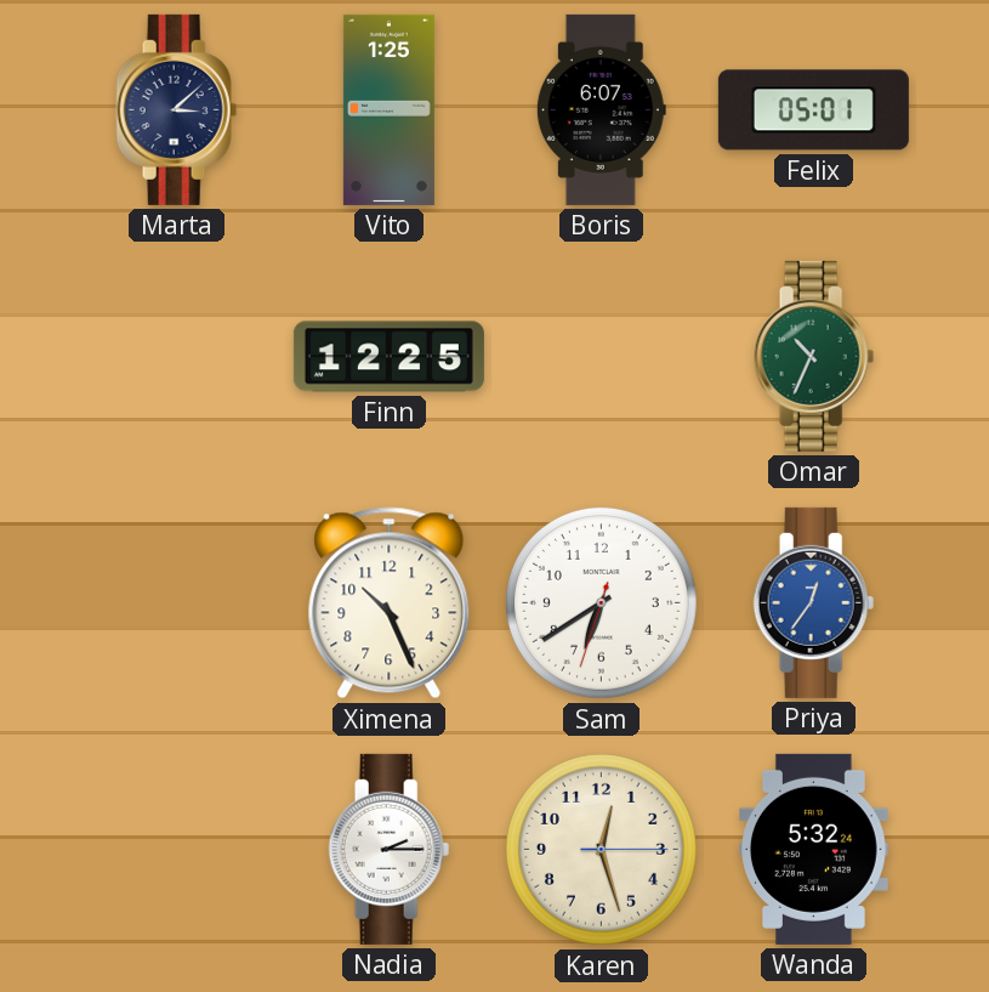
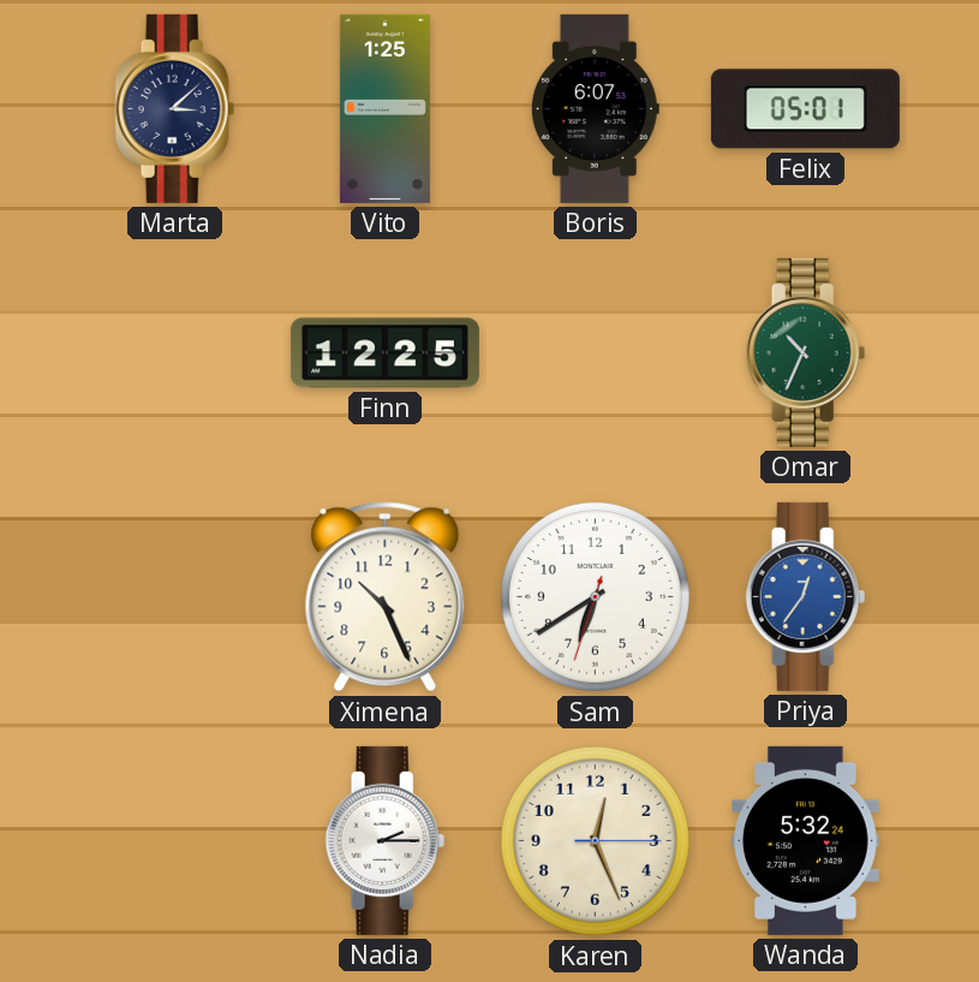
Karen: 12:27 -> 12:26
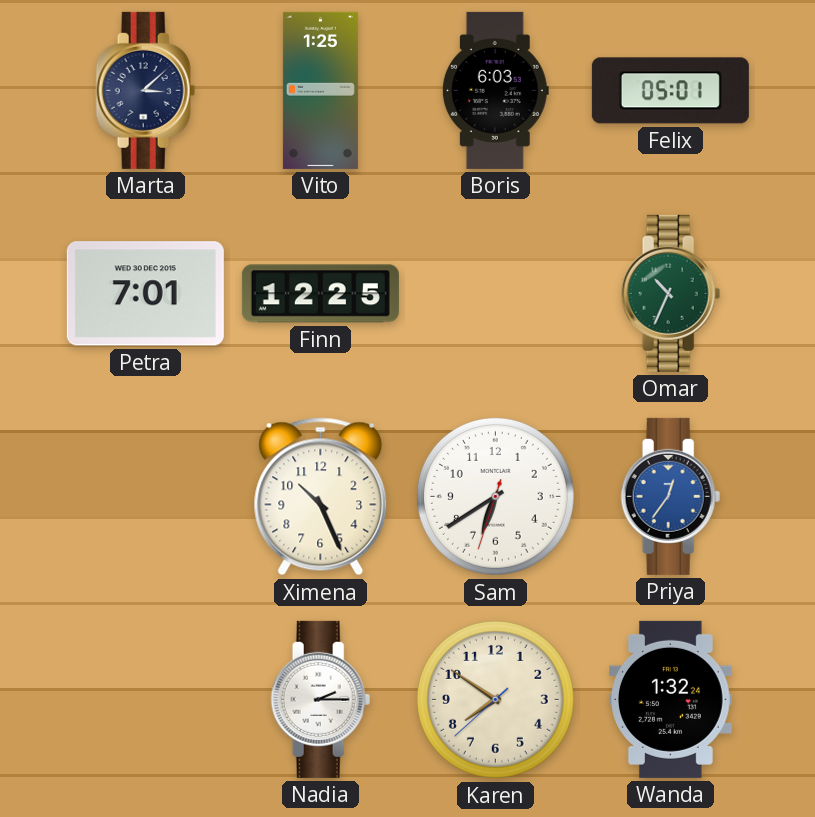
Boris: 6:07 -> 6:03
Petra: none -> 7:01
Karen: 12:26 -> 7:50
Wanda: 5:32 -> 1:32
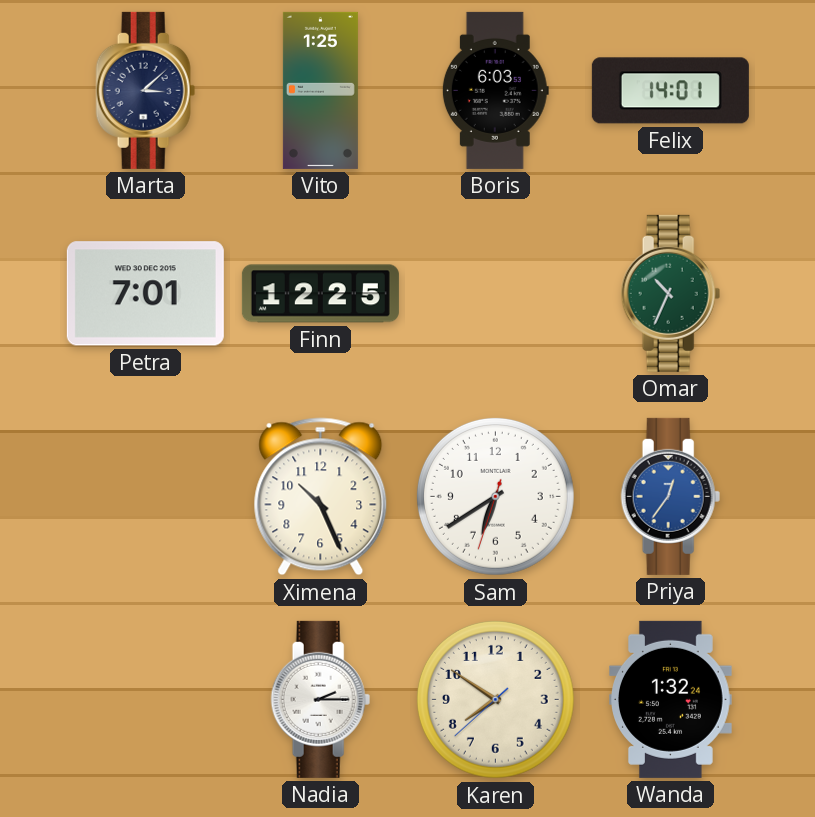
Felix: 05:01 -> 14:01
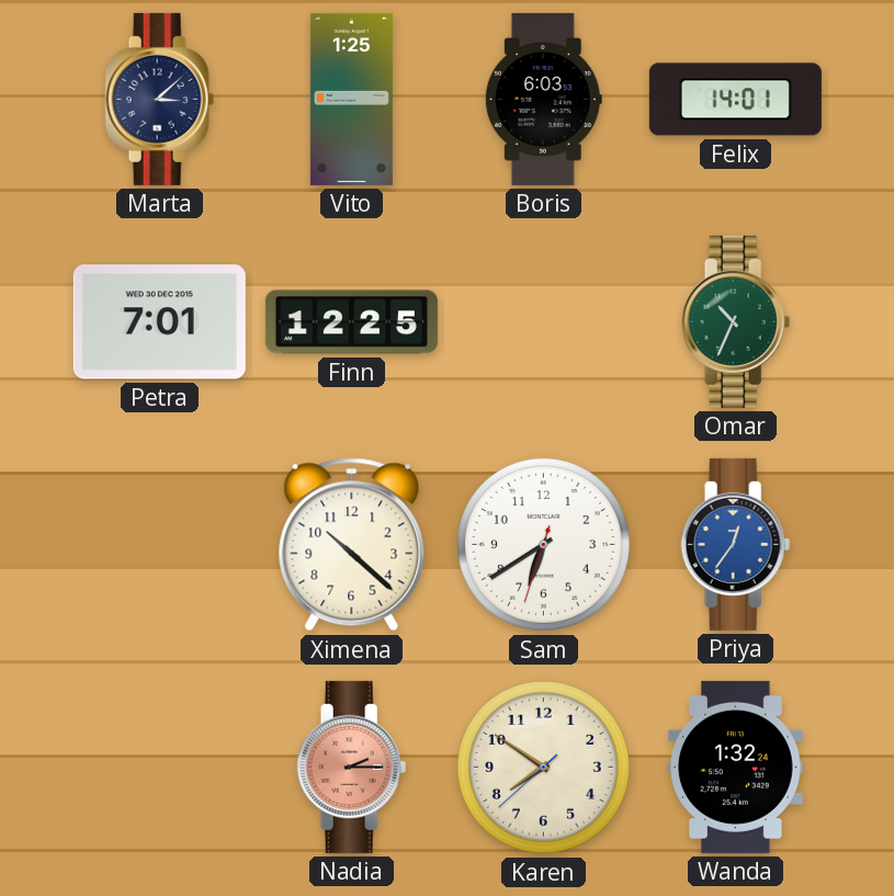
Ximena: 10:26 -> 10:22
Nadia dial: white -> salmon
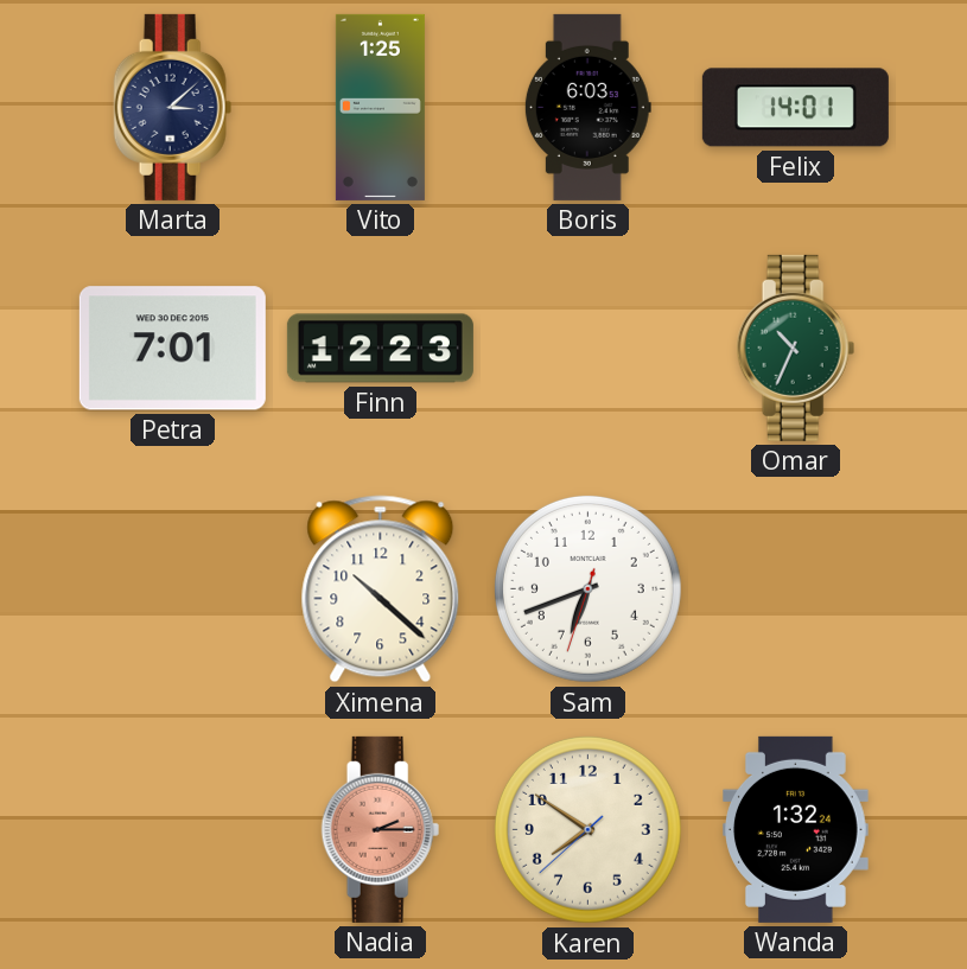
Finn: 12:25 -> 12:23
Sam: 6:39 -> 6:41
Priya: 12:36 -> none
